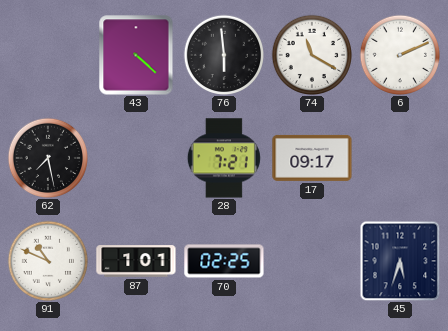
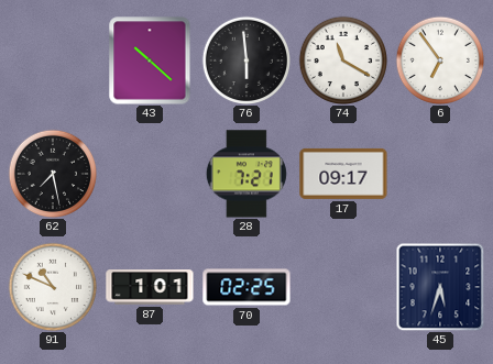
43: 4:22 -> 10:22
6: 2:11 -> 6:54
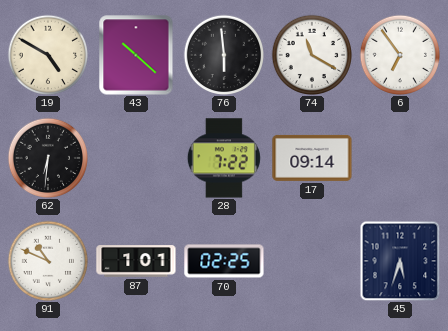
19: none -> 4:50
62: 7:28 -> 6:31
28: 7:21 -> 7:22
17: 09:17 -> 09:14
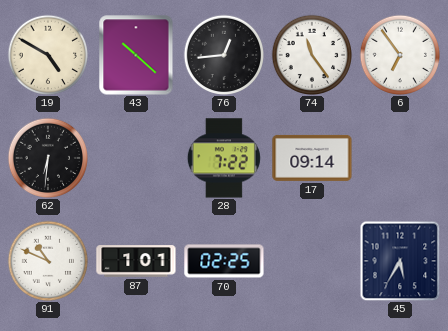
76: 5:59 -> 12:44
74: 11:20 -> 11:24
45: 5:33 -> 5:35
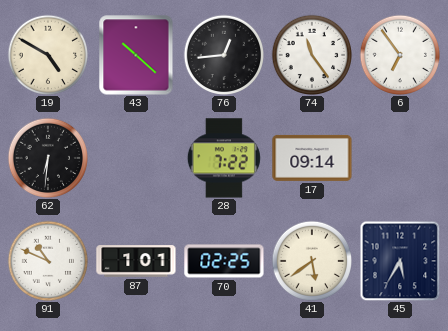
41: none -> 5:39
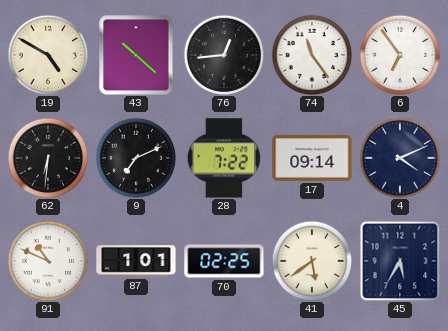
9: none -> 7:11
4: none -> 4:11
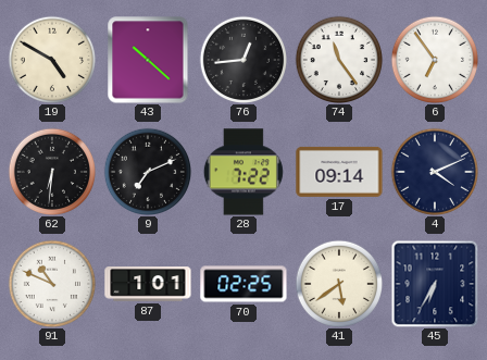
45: 5:35 -> 6:35
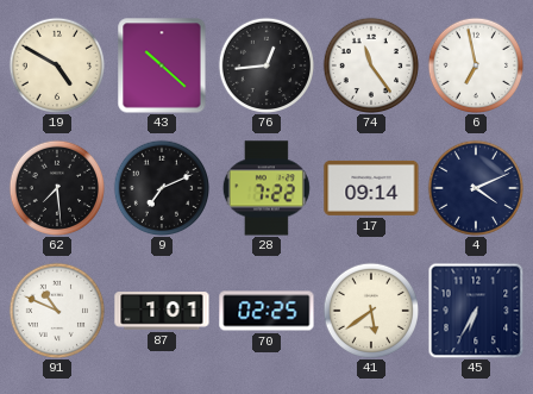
6: 6:54 -> 6:58
62: 6:31 -> 7:29
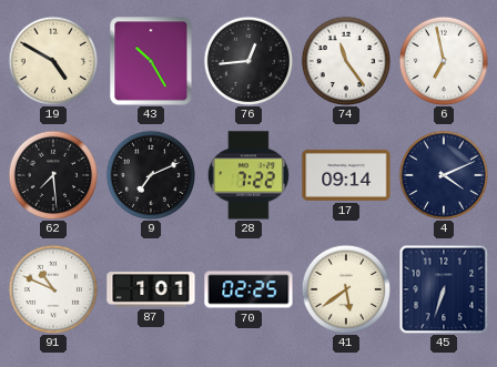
43: 10:22 -> 10:25
45: 6:35 -> 6:33
